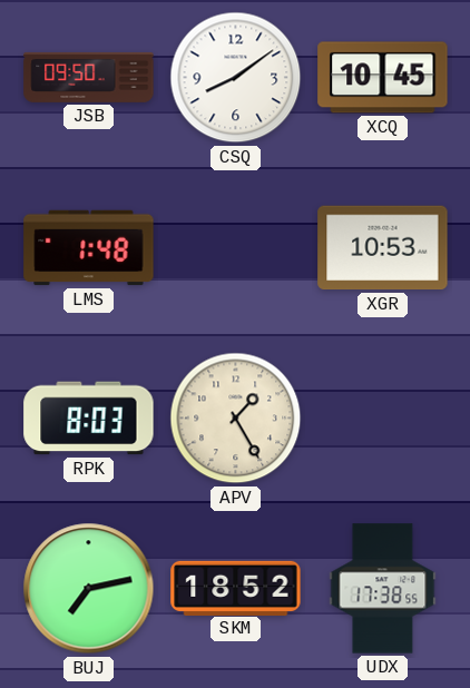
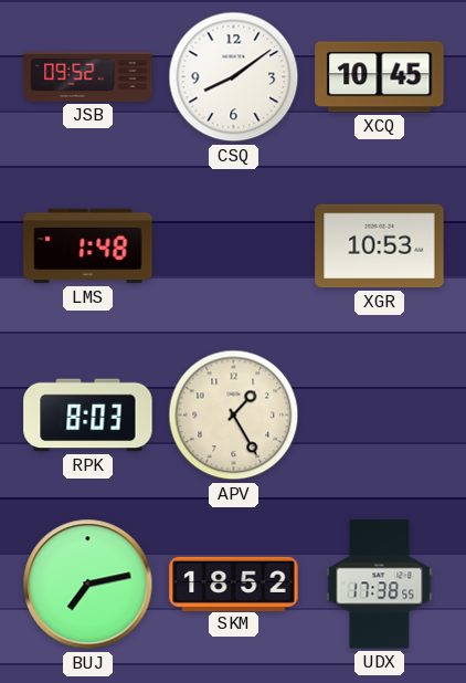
JSB: 09:50 -> 09:52
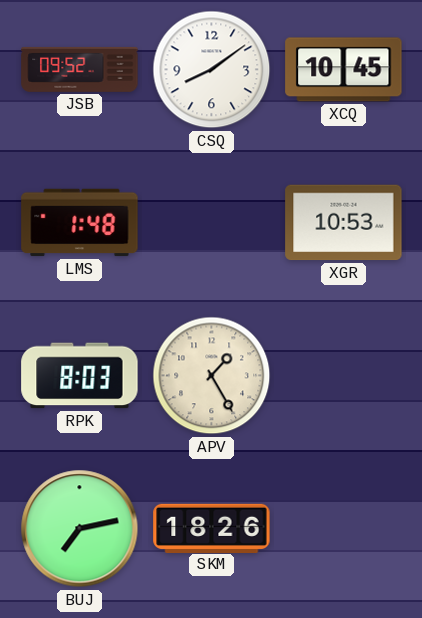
SKM: 18:52 -> 18:26
UDX: 17:38 -> none
